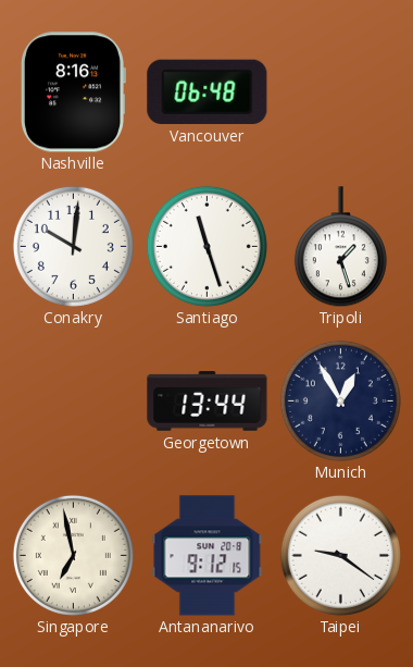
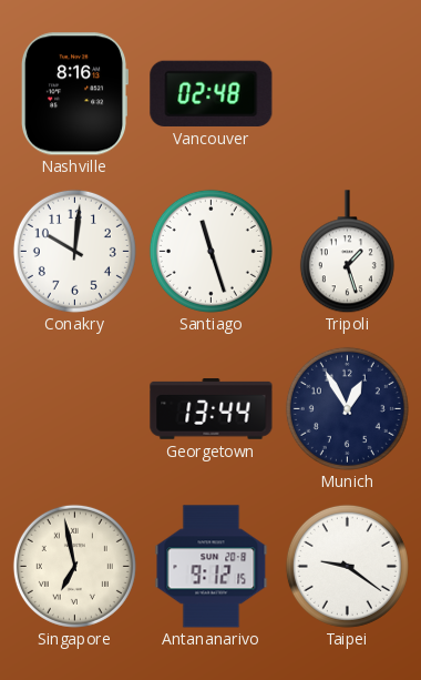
Vancouver: 06:48 -> 02:48
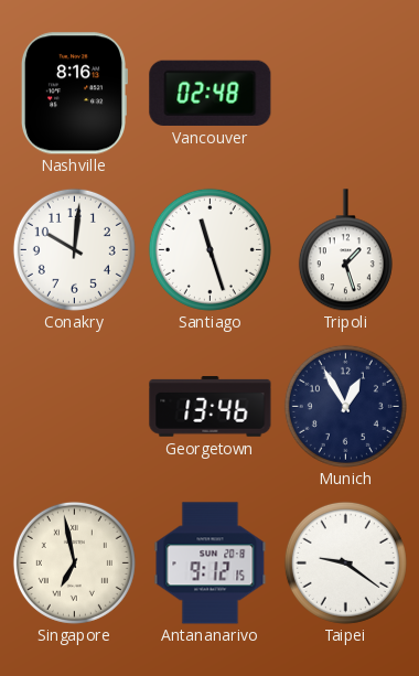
Georgetown: 13:44 -> 13:46
